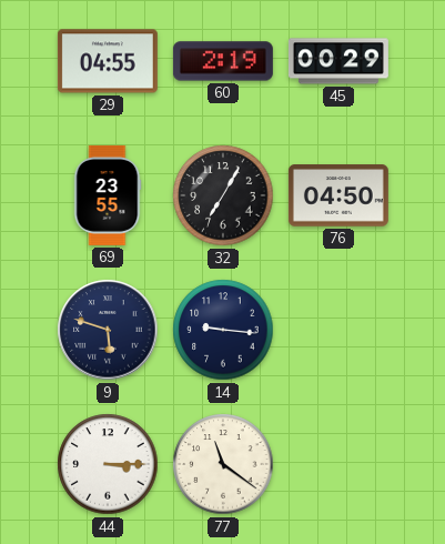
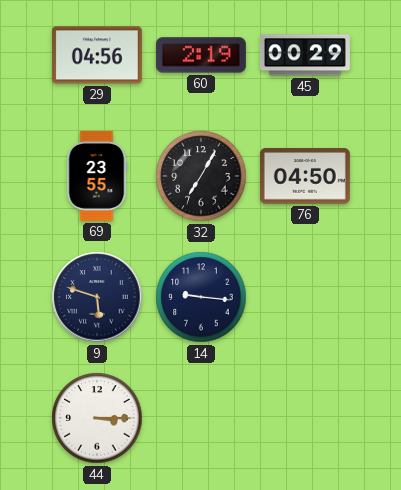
29: 04:55 -> 04:56
77: 11:21 -> none
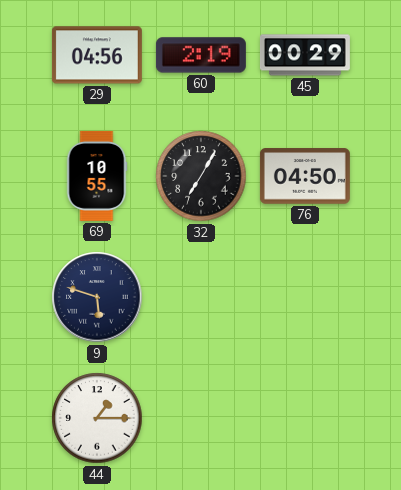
69: 23:55 -> 10:55
14: 9:16 -> none
44: 3:15 -> 1:15
